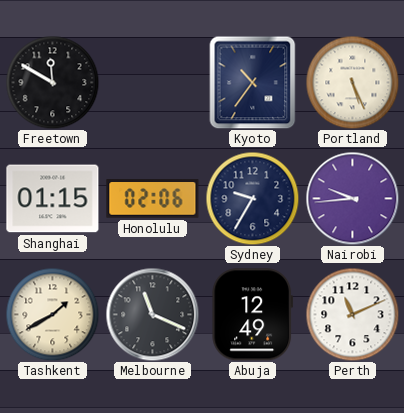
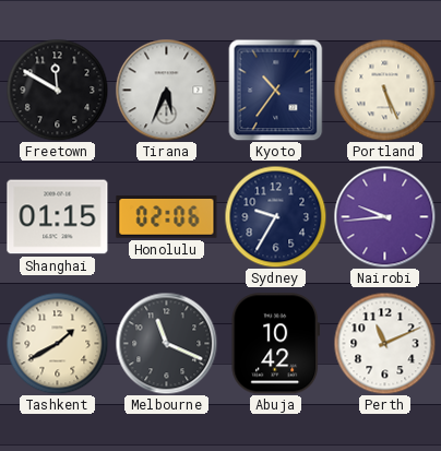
Tirana: none -> 5:34
Abuja: 12:49 -> 10:42
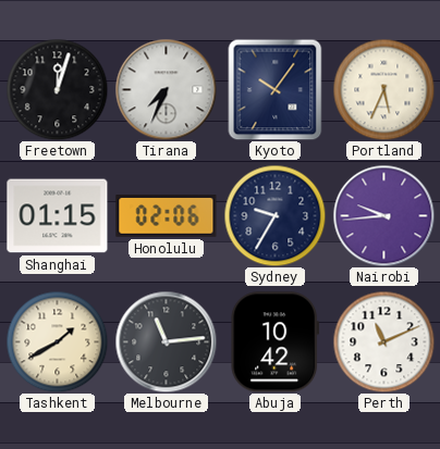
Freetown: 11:50 -> 12:03
Tirana: 5:34 -> 7:34
Kyoto: 10:36 -> 10:06
Portland: 5:26 -> 5:34
Melbourne: 11:19 -> 11:14
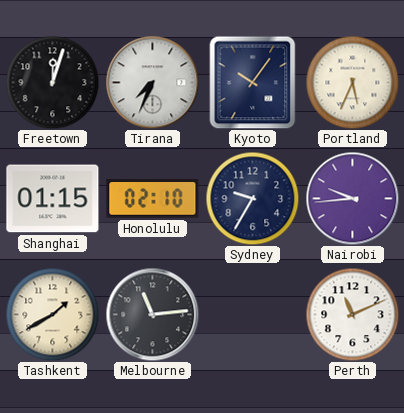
Honolulu: 02:06 -> 02:10
Abuja: 10:42 -> none
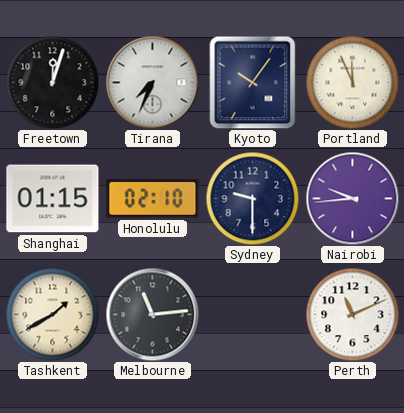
Portland: 5:34 -> 11:56
Sydney: 9:35 -> 9:30
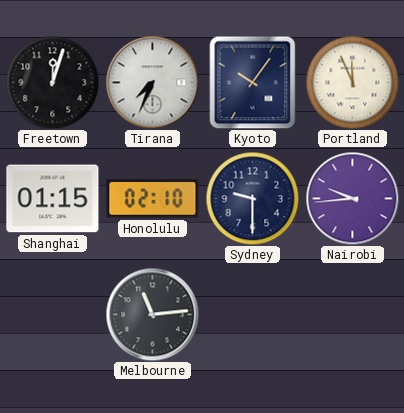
Tashkent: 1:40 -> none
Perth: 11:11 -> none
